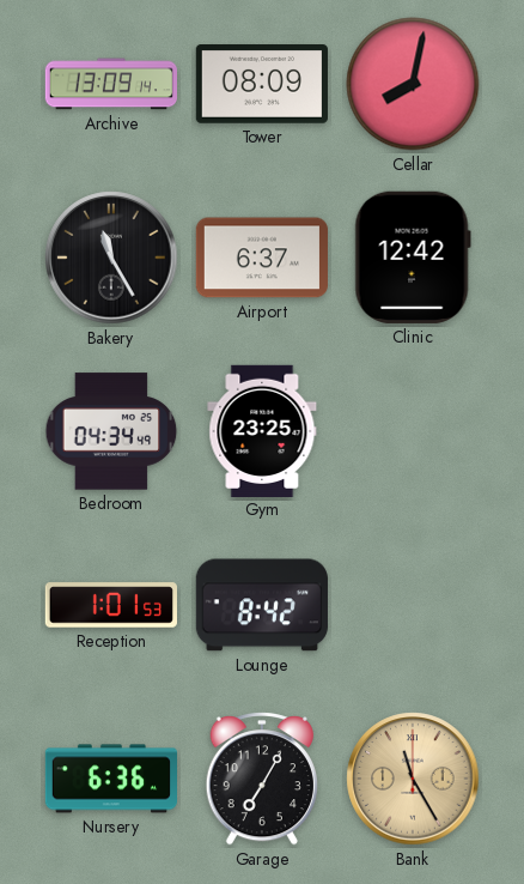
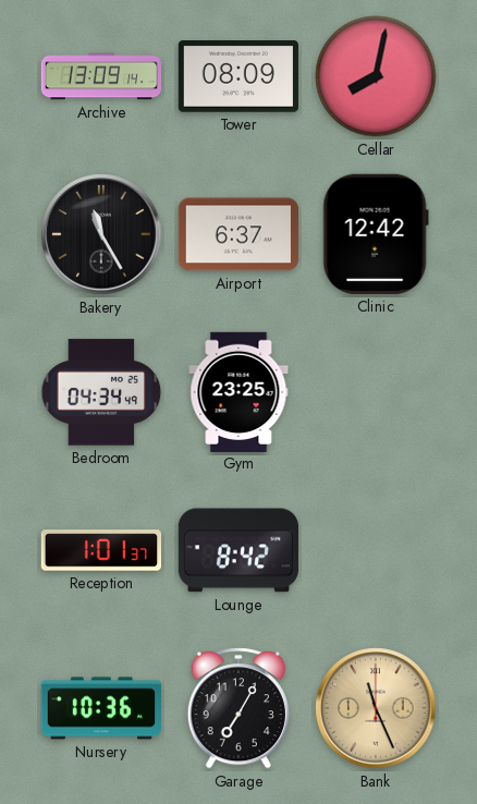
Reception: 1:01:53 -> 1:01:37
Nursery: 6:36 -> 10:36
Bank: 11:25 -> 11:26
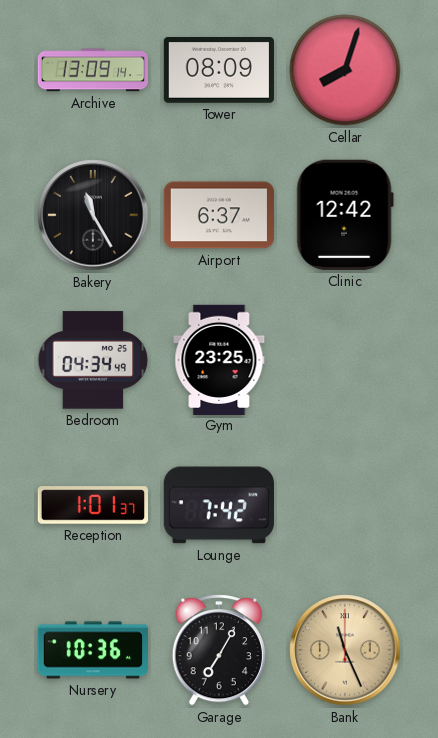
Cellar: 8:02 -> 8:03
Lounge: 8:42 -> 7:42
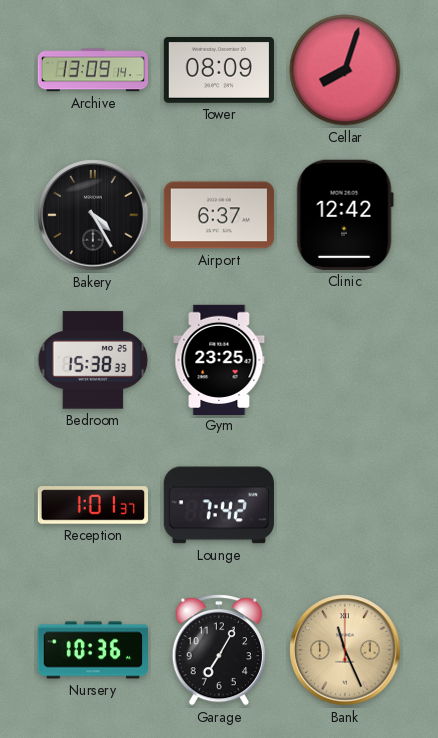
Bakery: 11:25 -> 4:25
Bedroom: 04:34 -> 15:38
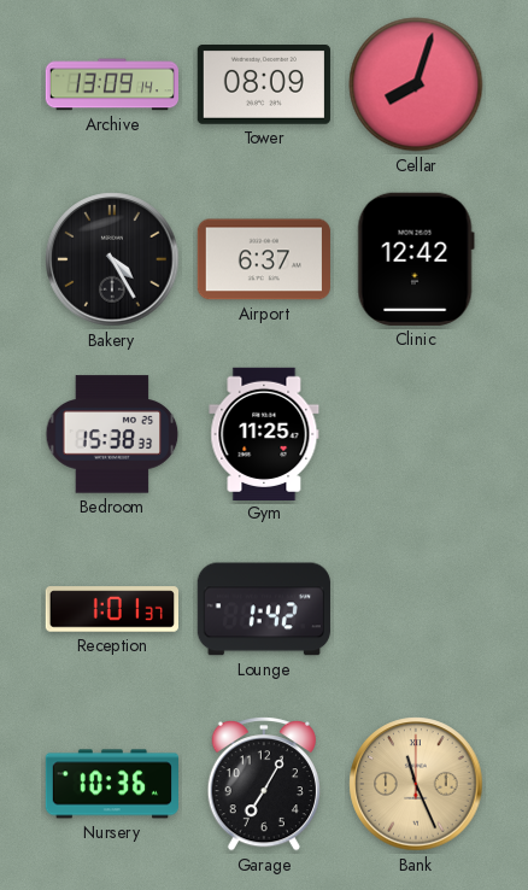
Gym: 23:25 -> 11:25
Lounge: 7:42 -> 1:42
